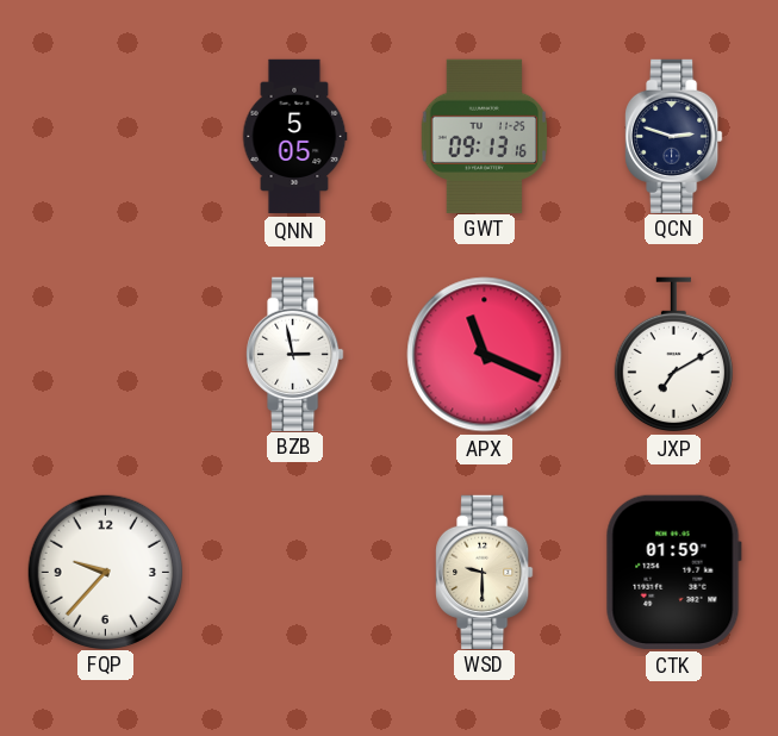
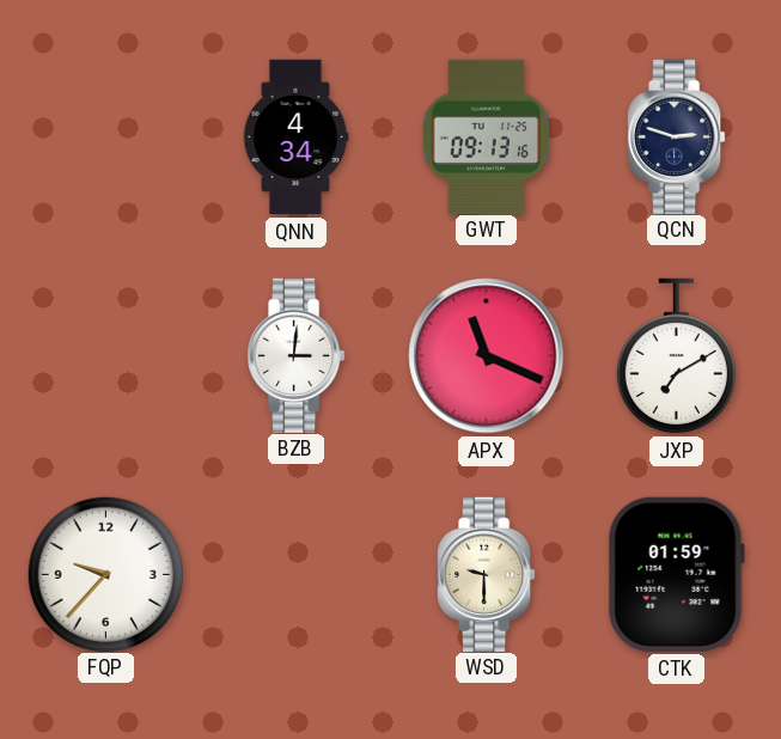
QNN: 5:05 -> 4:34
BZB: 2:58 -> 3:01
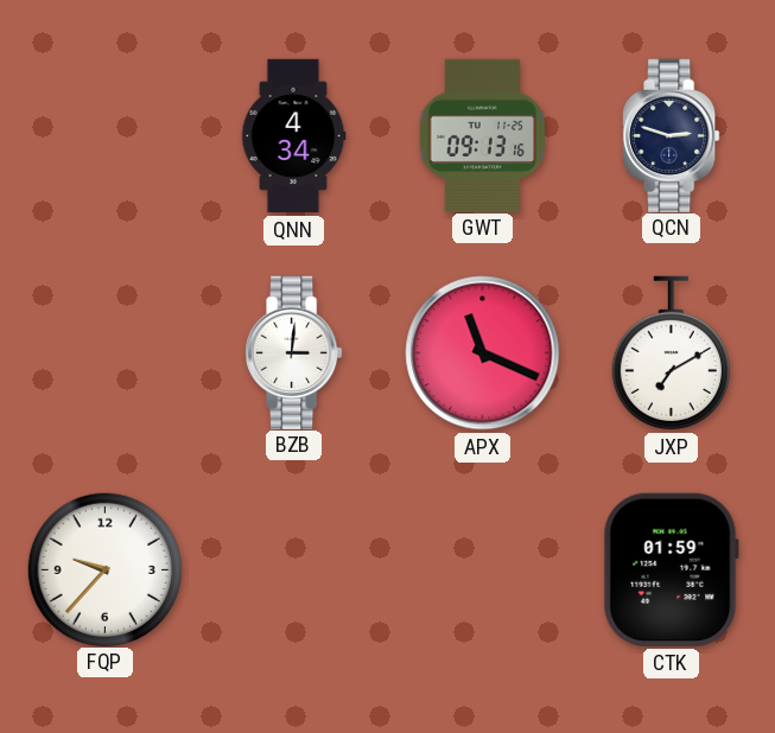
WSD: 9:30 -> none
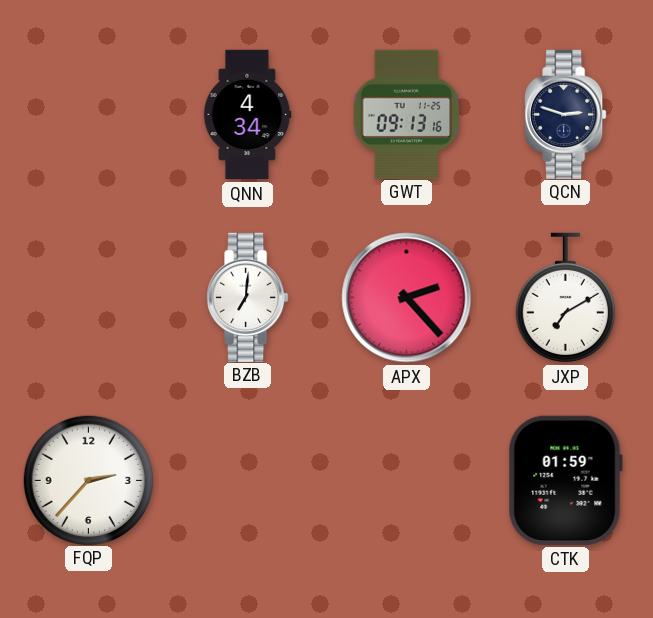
BZB: 3:01 -> 7:01
APX: 11:19 -> 2:23
FQP: 9:37 -> 2:37
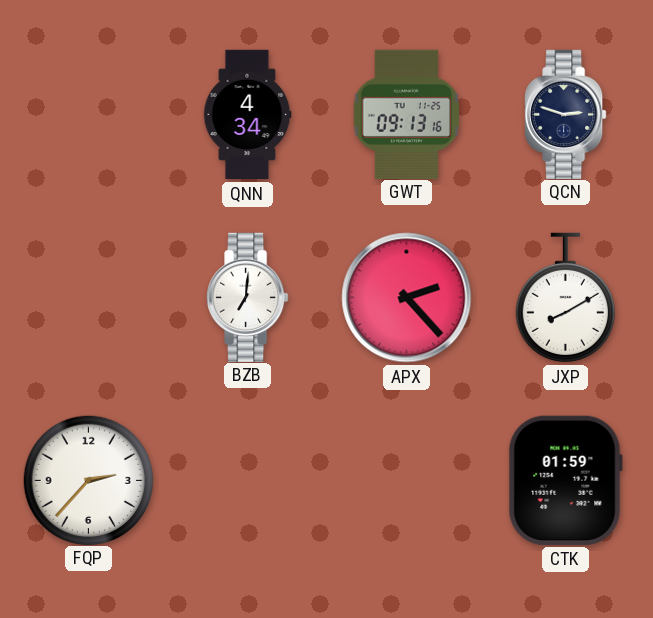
JXP: 7:10 -> 8:10
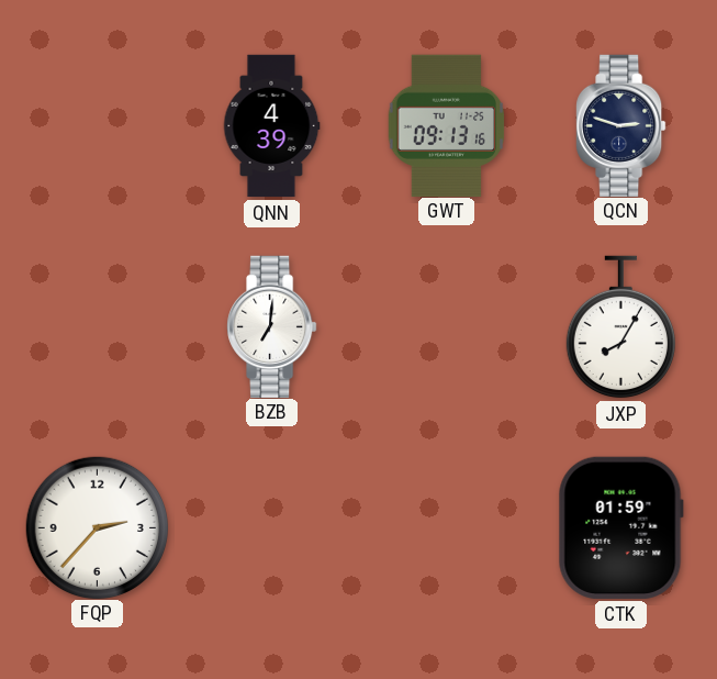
QNN: 4:34 -> 4:39
APX: 2:23 -> none
JXP: 8:10 -> 8:05
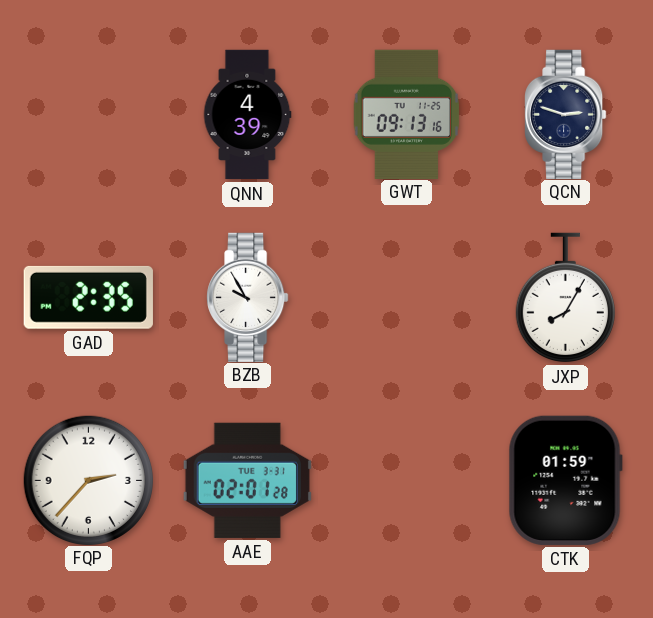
GAD: none -> 2:35
BZB: 7:01 -> 9:55
AAE: none -> 02:01
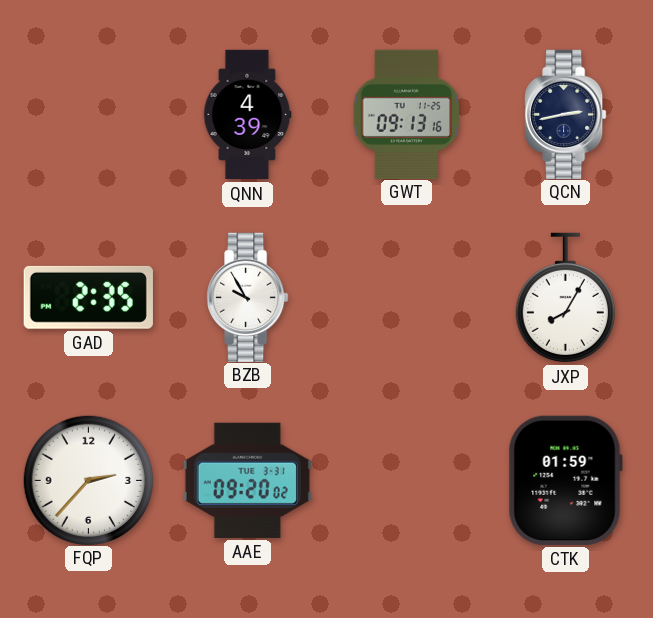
QCN: 2:48 -> 2:43
AAE: 02:01 -> 09:20
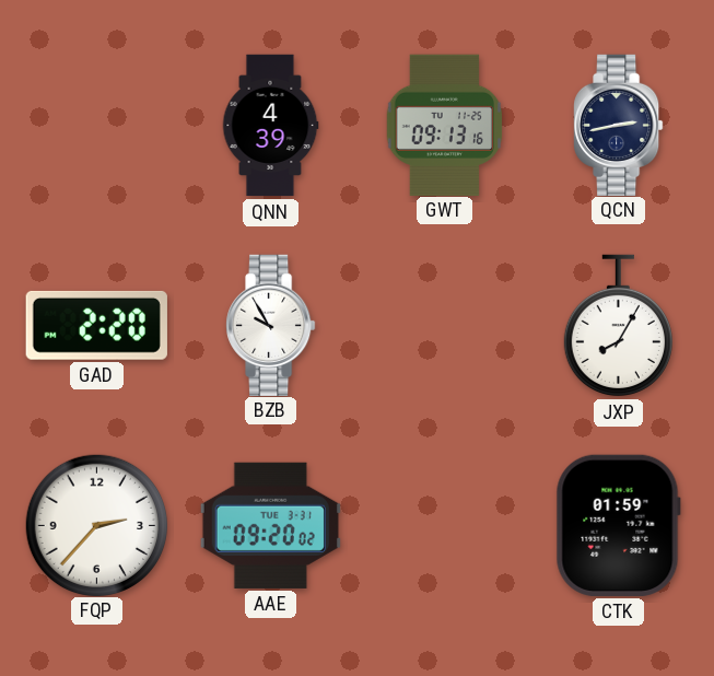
GAD: 2:35 -> 2:20
